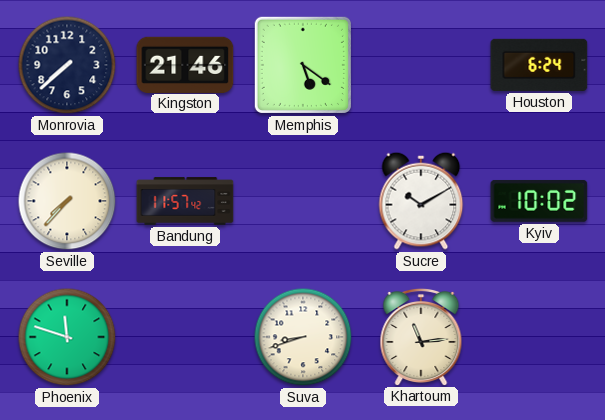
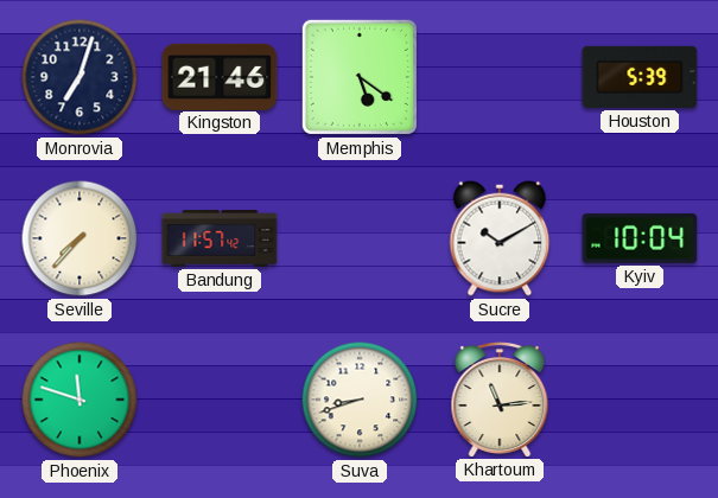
Monrovia: 7:38 -> 7:03
Houston: 6:24 -> 5:39
Kyiv: 10:02 -> 10:04
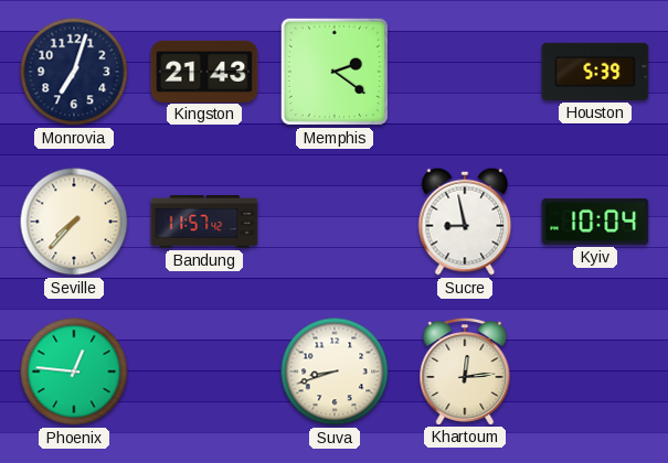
Kingston: 21:46 -> 21:43
Memphis: 5:21 -> 2:21
Sucre: 10:10 -> 8:58
Phoenix: 11:48 -> 12:46
Khartoum: 11:14 -> 12:14
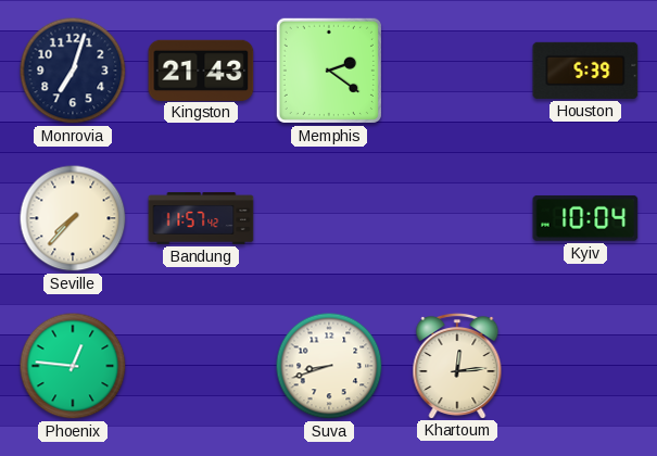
Sucre: 8:58 -> none
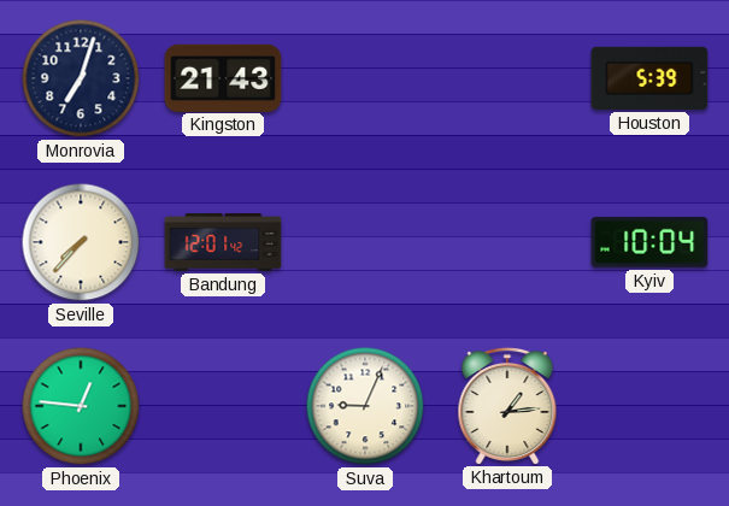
Memphis: 2:21 -> none
Bandung: 11:57 -> 12:01
Suva: 8:42 -> 9:04
Khartoum: 12:14 -> 1:14
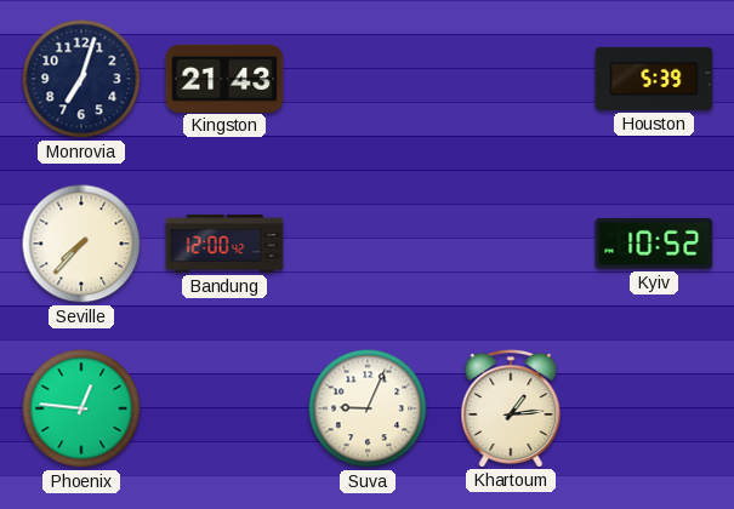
Bandung: 12:01 -> 12:00
Kyiv: 10:04 -> 10:52
